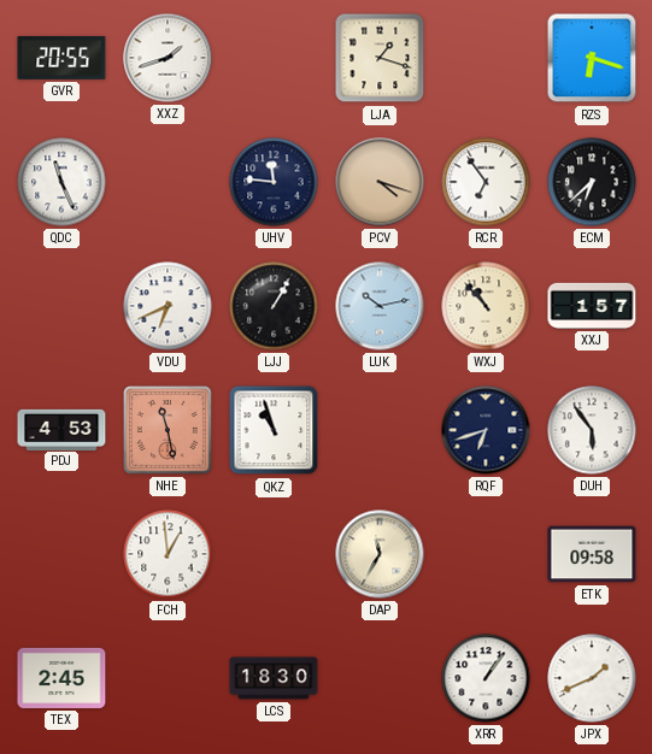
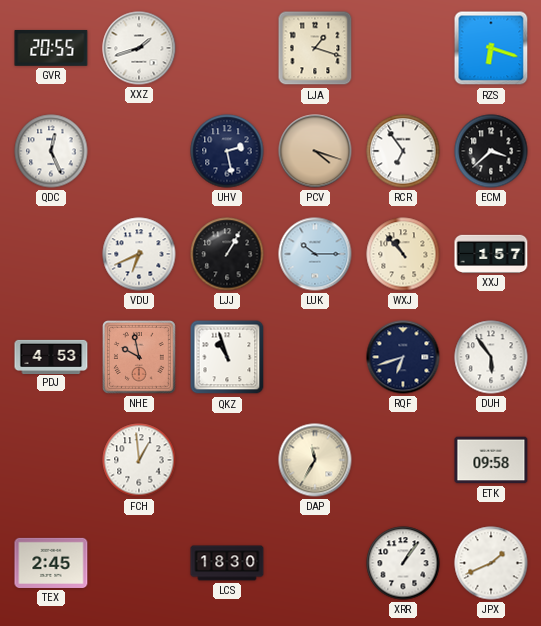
QDC: 11:26 -> 12:26
UHV: 11:46 -> 2:28
ECM: 6:38 -> 3:38
LUK: 10:13 -> 10:15
NHE: 11:28 -> 9:58
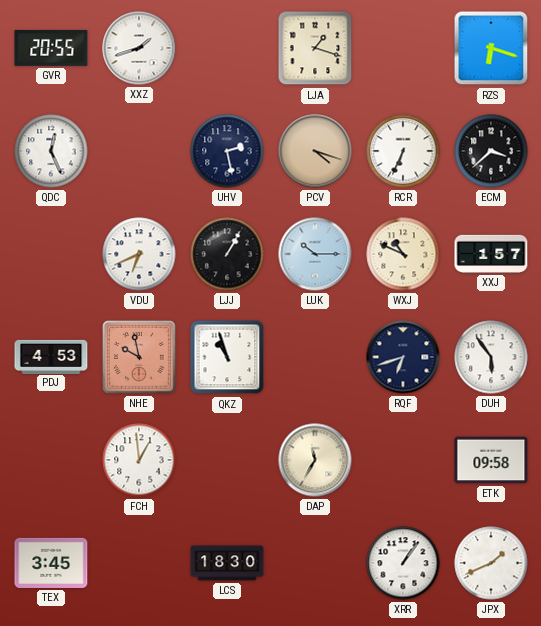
RCR: 6:54 -> 6:34
WXJ: 10:53 -> 10:49
TEX: 2:45 -> 3:45
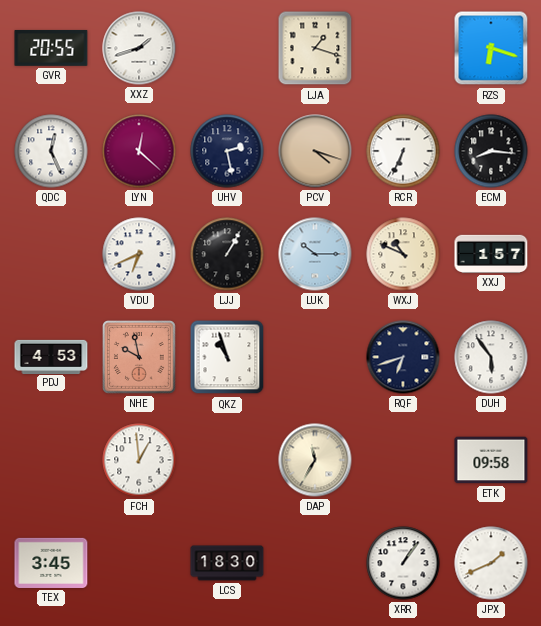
LYN: none -> 12:22
ECM: 3:38 -> 8:16
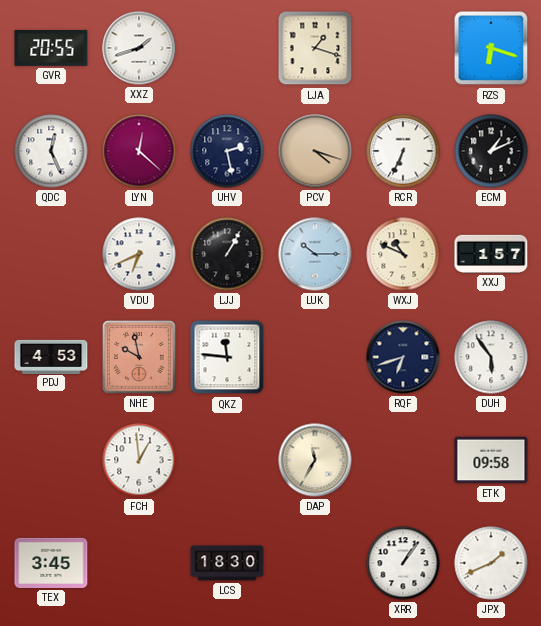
ECM: 8:16 -> 1:11
QKZ: 10:57 -> 11:46
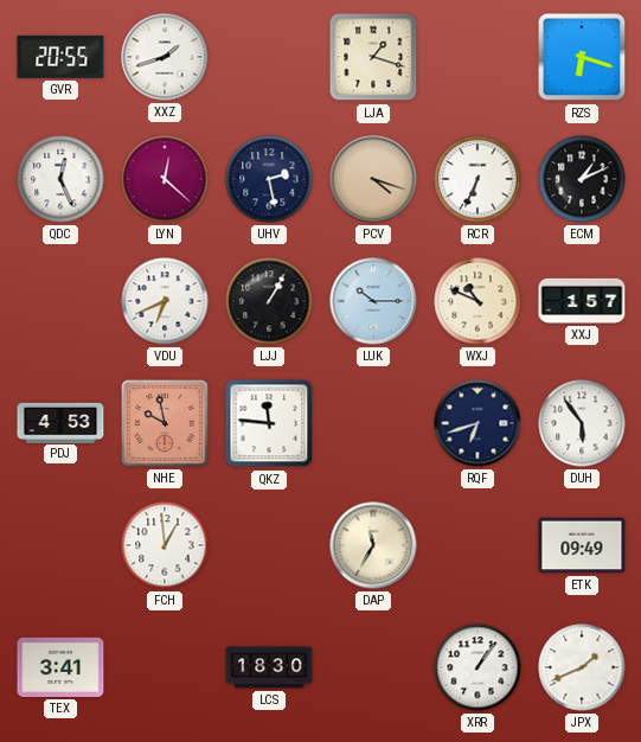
ETK: 09:58 -> 09:49
TEX: 3:45 -> 3:41
